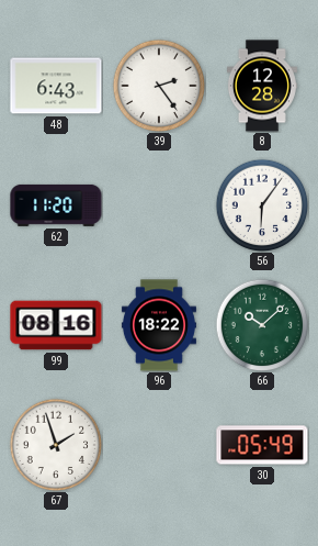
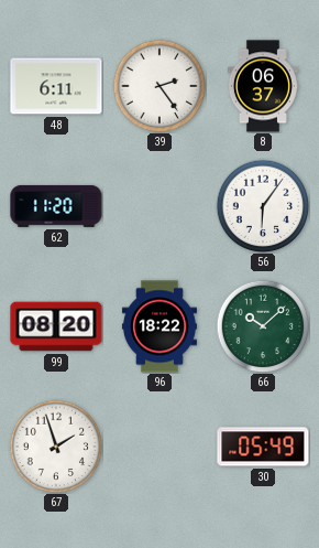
48: 6:43 -> 6:11
8: 12:28 -> 06:37
99: 08:16 -> 08:20
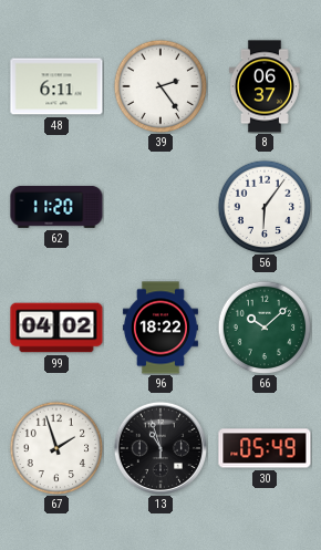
99: 08:20 -> 04:02
13: none -> 10:57
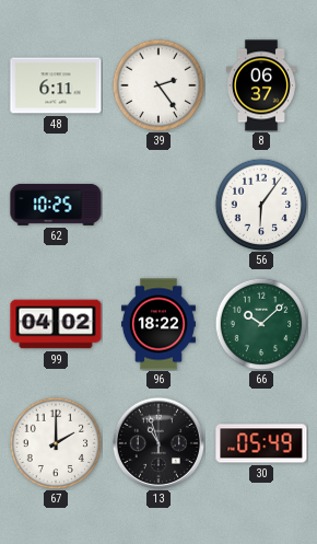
62: 11:20 -> 10:25
67: 1:57 -> 2:00
